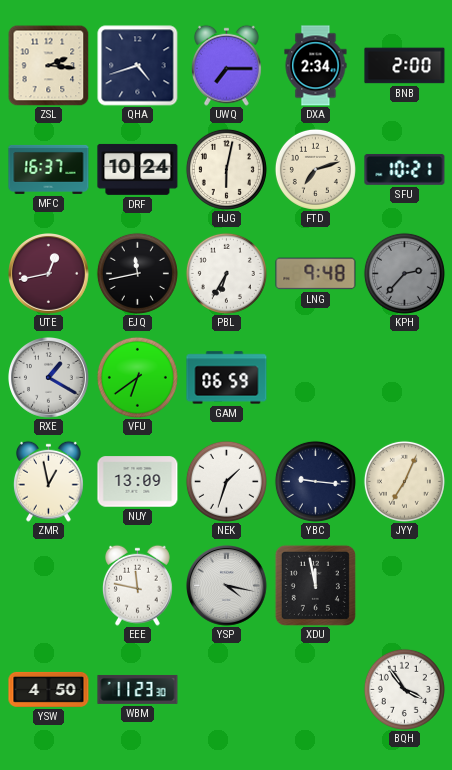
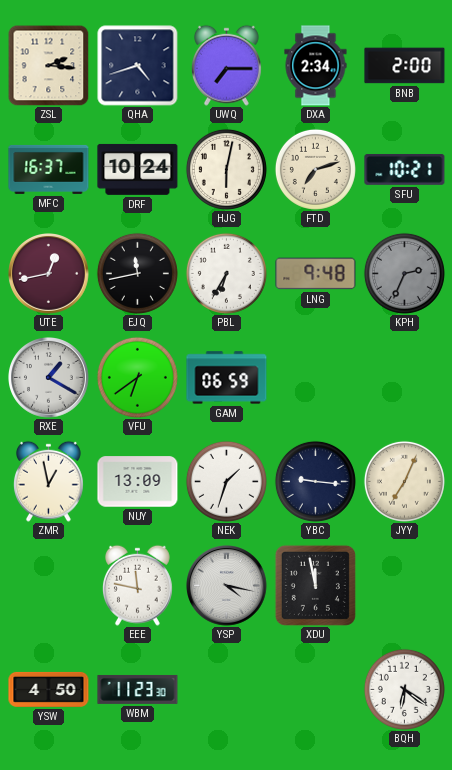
KPH: 2:37 -> 2:34
BQH: 3:54 -> 6:21
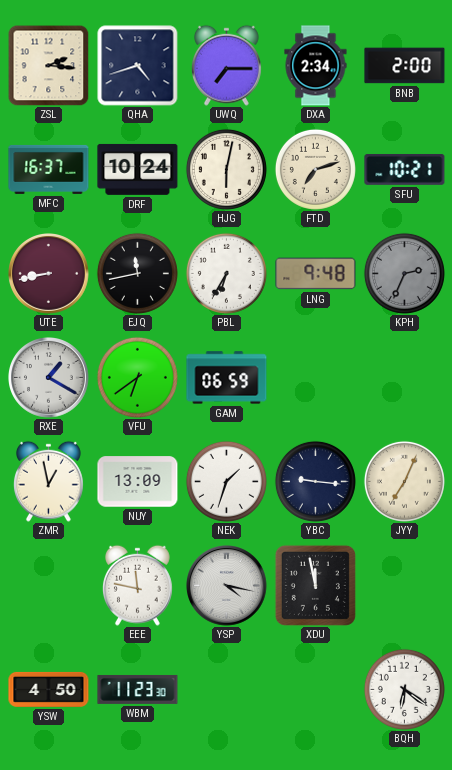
UTE: 12:43 -> 8:43
